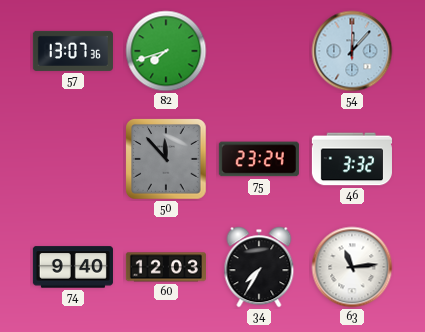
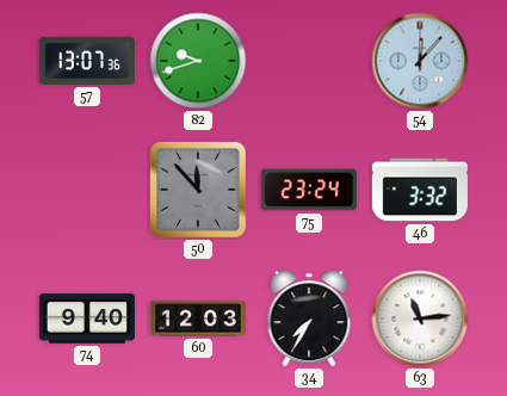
82: 7:42 -> 9:42
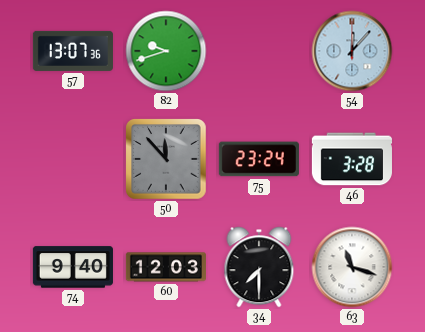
46: 3:32 -> 3:28
34: 7:35 -> 7:30
63: 11:14 -> 11:18
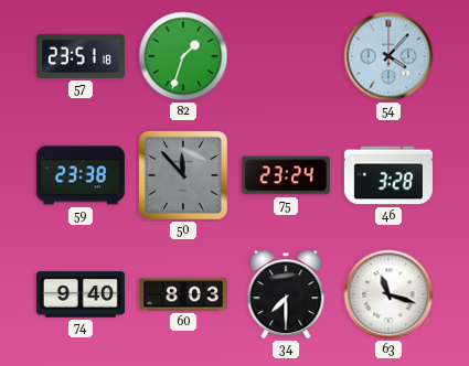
57: 13:07 -> 23:51
82: 9:42 -> 1:33
54: 12:07 -> 4:07
59: none -> 23:38
60: 12:03 -> 8:03
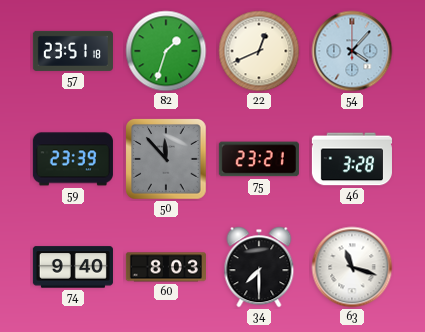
22: none -> 12:41
59: 23:38 -> 23:39
75: 23:24 -> 23:21
